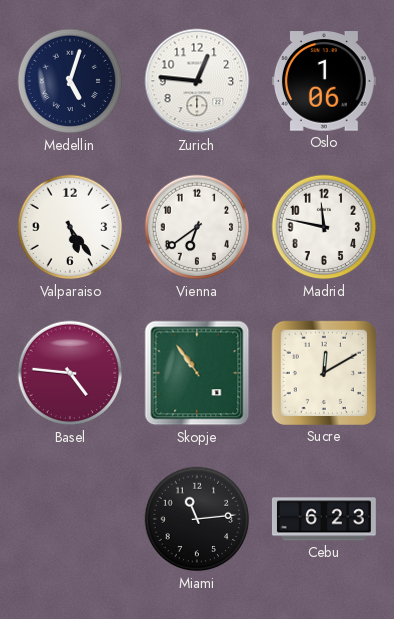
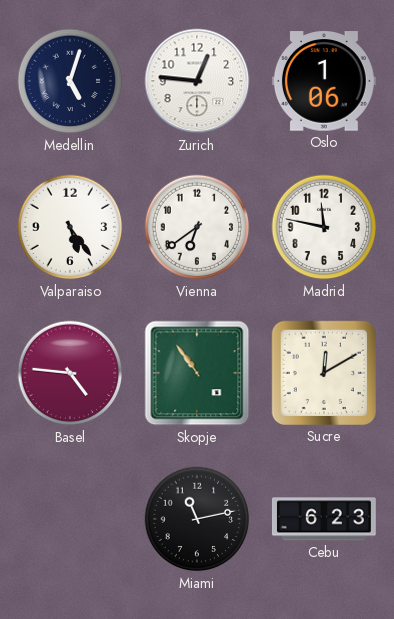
Miami: 11:14 -> 11:13
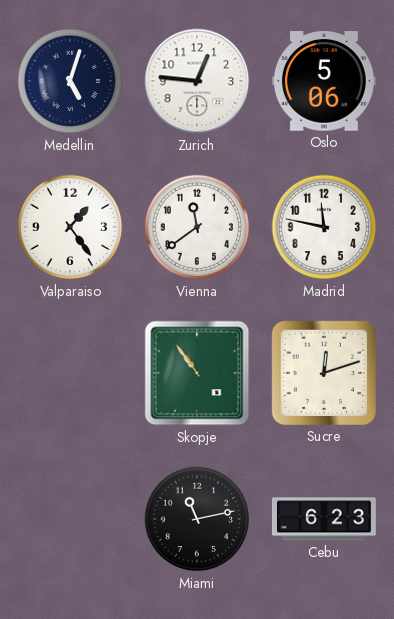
Oslo: 1:06 -> 5:06
Valparaiso: 5:24 -> 1:24
Vienna: 6:39 -> 11:39
Basel: 4:46 -> none
Sucre: 12:10 -> 12:12
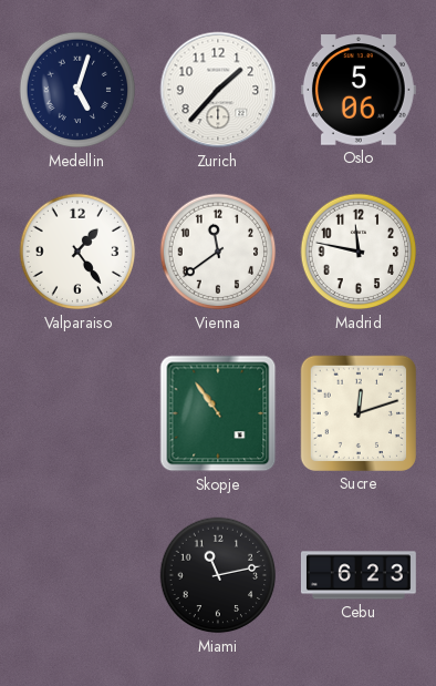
Zurich: 12:46 -> 1:37
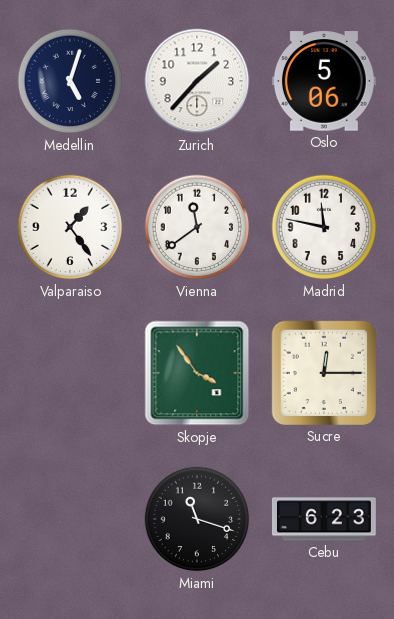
Skopje: 10:54 -> 3:54
Sucre: 12:12 -> 12:15
Miami: 11:13 -> 11:18
